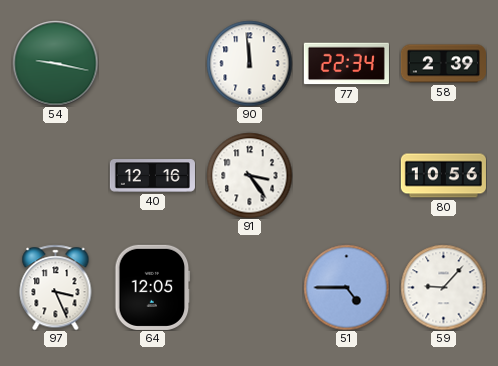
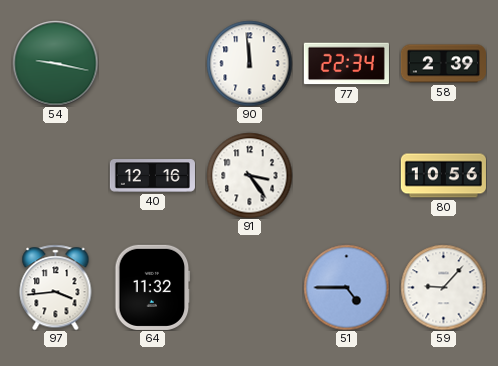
97: 3:26 -> 3:44
64: 12:05 -> 11:32
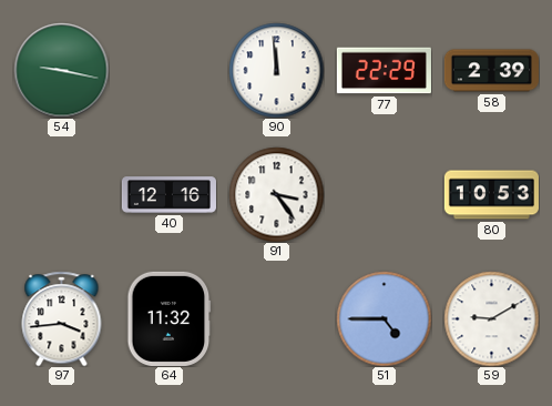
77: 22:34 -> 22:29
80: 10:56 -> 10:53
59: 9:07 -> 9:10
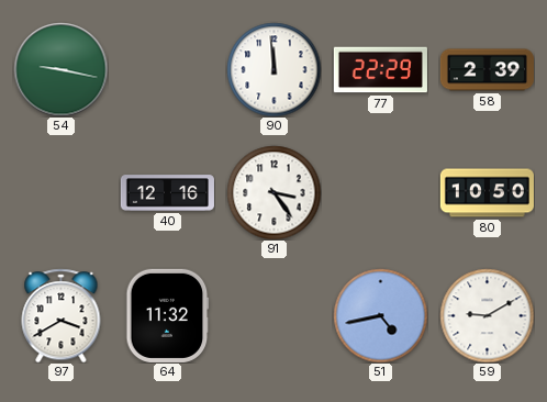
80: 10:53 -> 10:50
97: 3:44 -> 3:40
51: 4:45 -> 4:43
